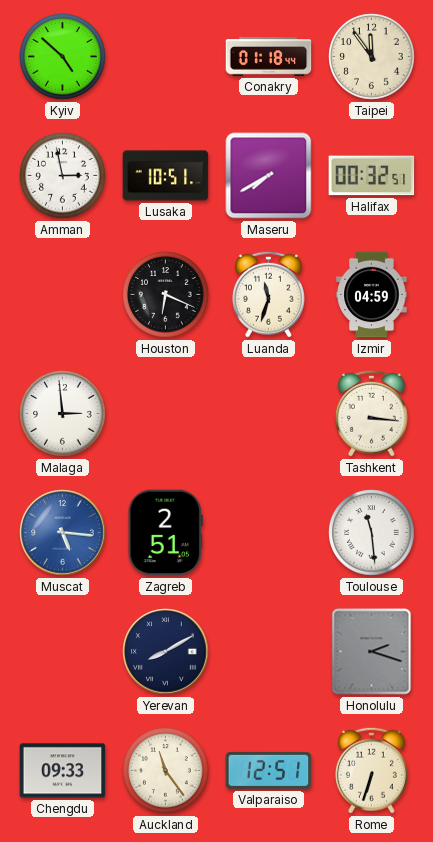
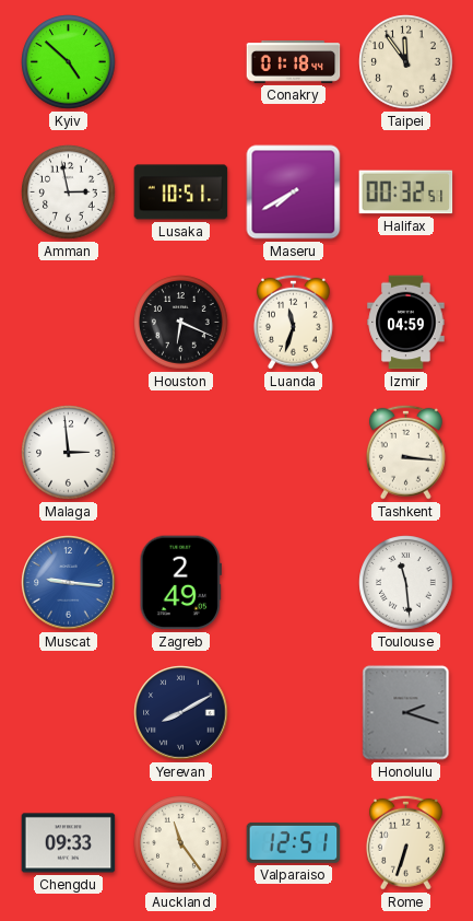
Muscat: 5:16 -> 9:16
Zagreb: 2:51 -> 2:49
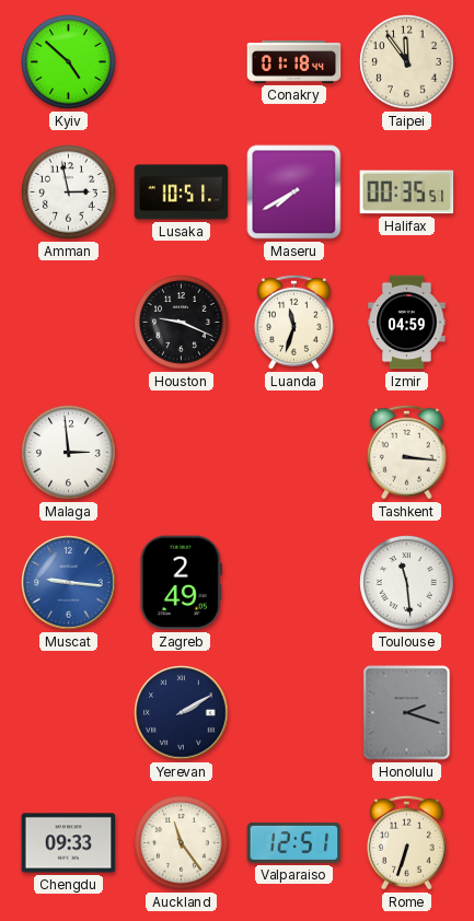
Halifax: 00:32 -> 00:35
Houston: 6:19 -> 9:19
Yerevan: 8:10 -> 2:10
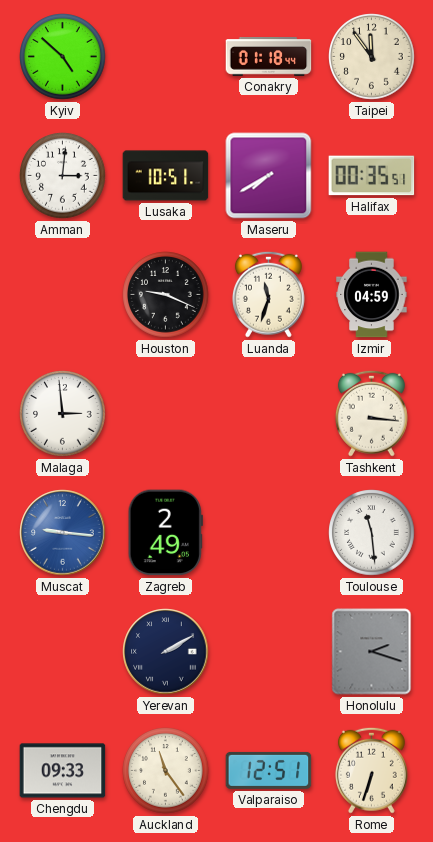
Amman: 2:58 -> 3:01
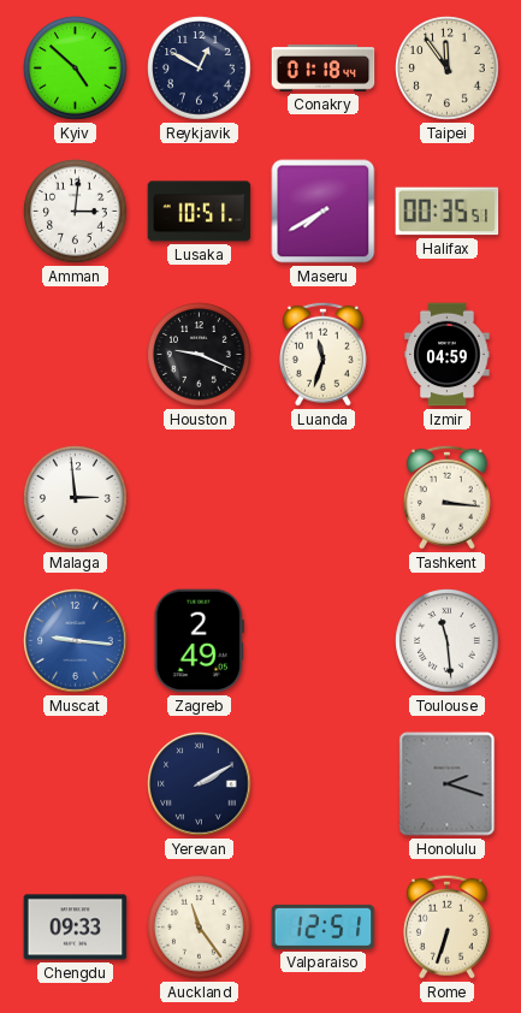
Reykjavik: none -> 12:50
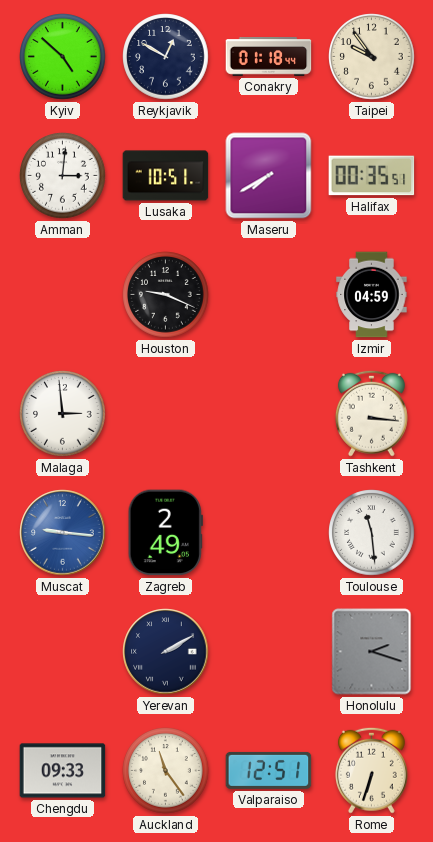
Taipei: 11:54 -> 9:54
Luanda: 11:33 -> none
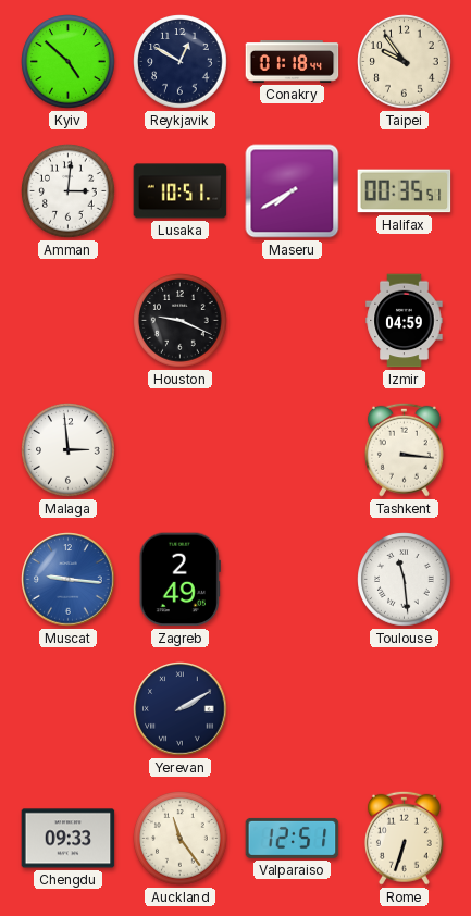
Honolulu: 2:18 -> none
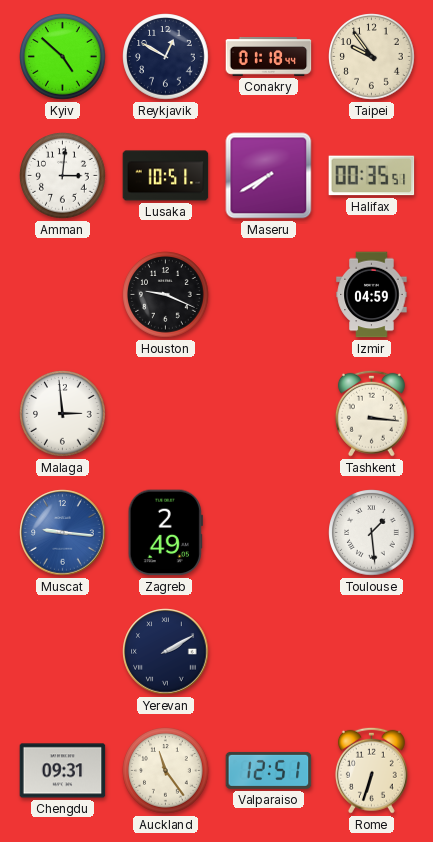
Toulouse: 11:29 -> 1:29
Chengdu: 09:33 -> 09:31
